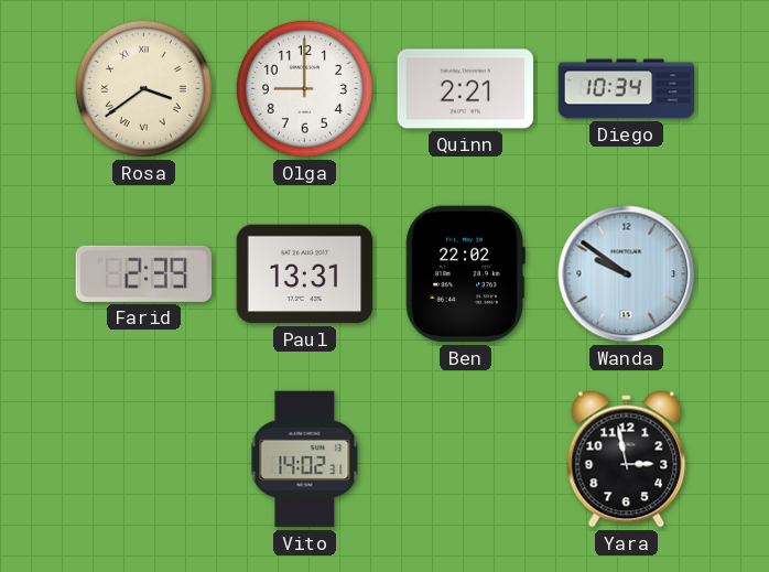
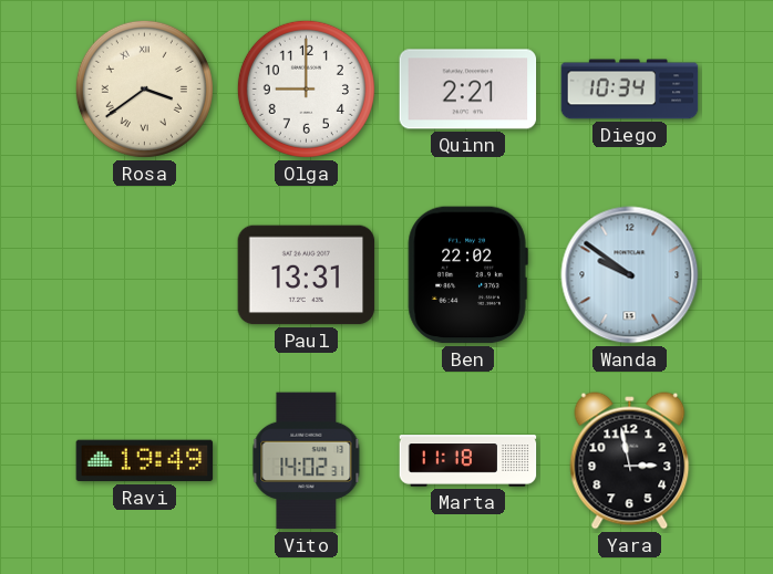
Farid: 2:39 -> none
Ravi: none -> 19:49
Marta: none -> 11:18
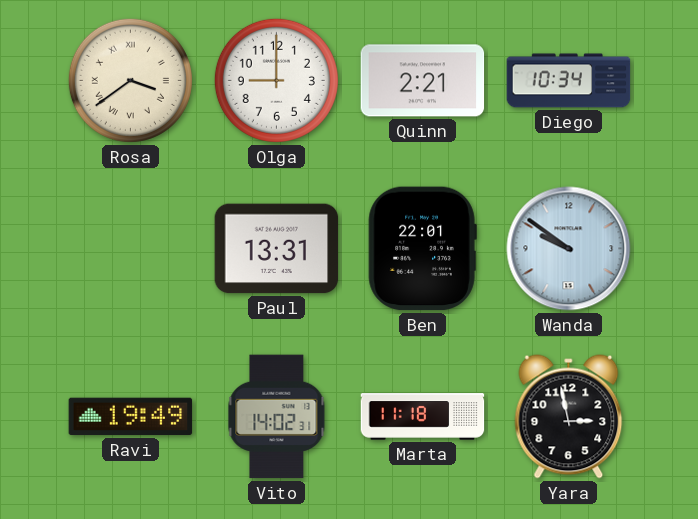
Ben: 22:02 -> 22:01
